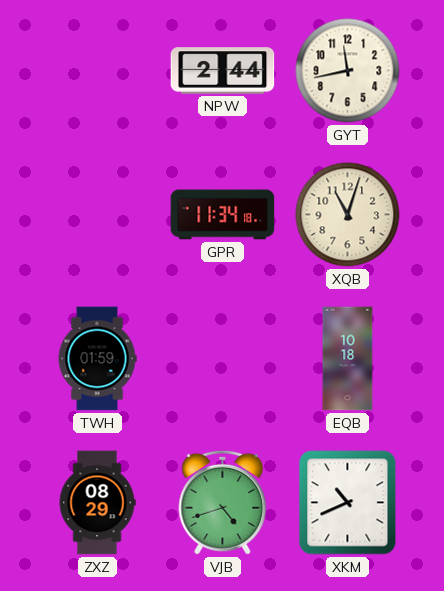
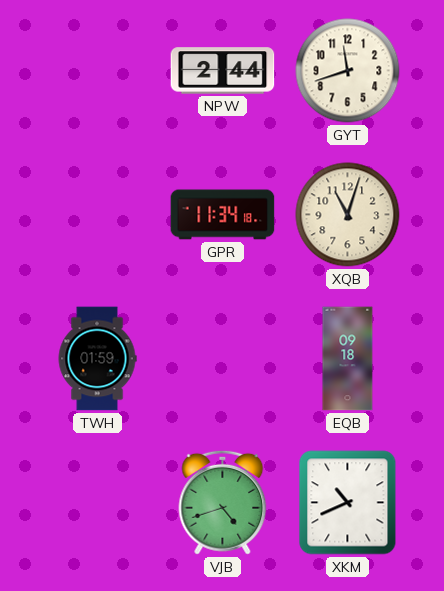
GYT: 11:43 -> 11:42
EQB: 10:18 -> 09:18
ZXZ: 08:29 -> none
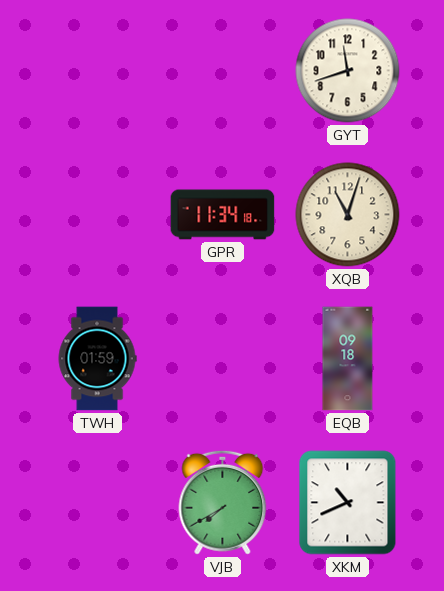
NPW: 2:44 -> none
VJB: 4:42 -> 7:40
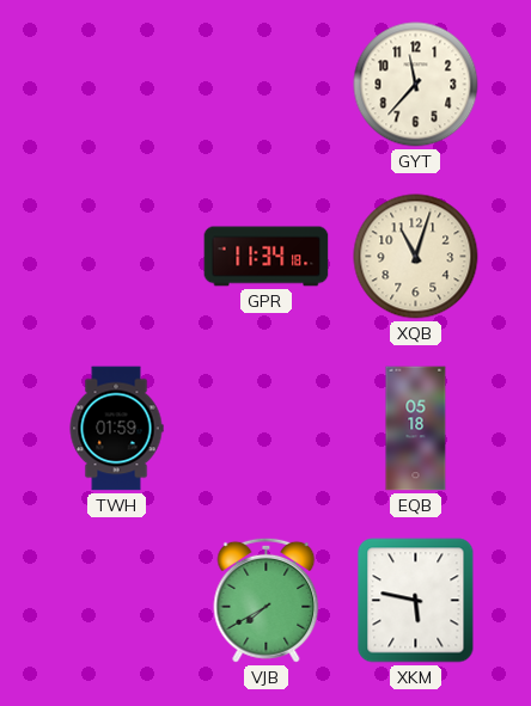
GYT: 11:42 -> 11:37
EQB: 09:18 -> 05:18
XKM: 10:41 -> 5:47
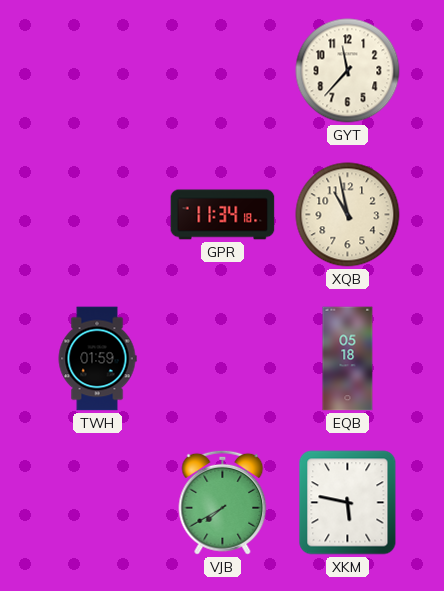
XQB: 11:03 -> 10:58
